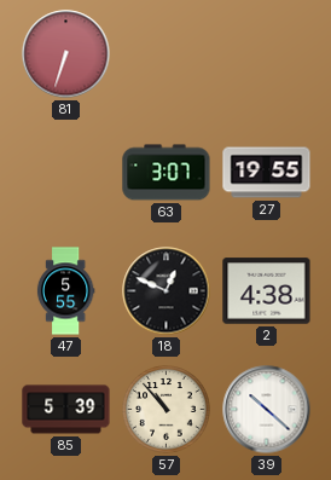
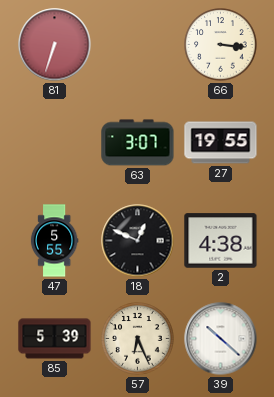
66: none -> 3:16
57: 10:53 -> 6:26
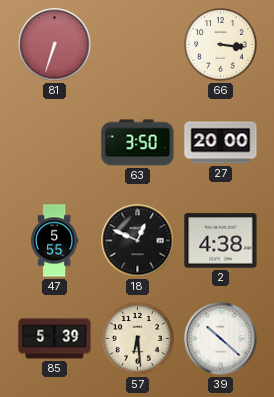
63: 3:07 -> 3:50
27: 19:55 -> 20:00
57: 6:26 -> 6:29
